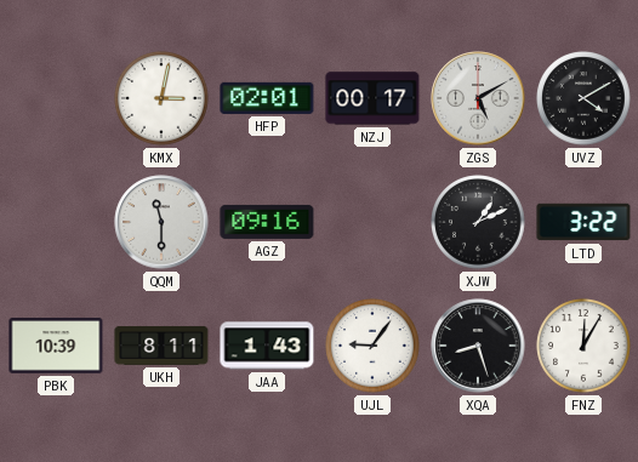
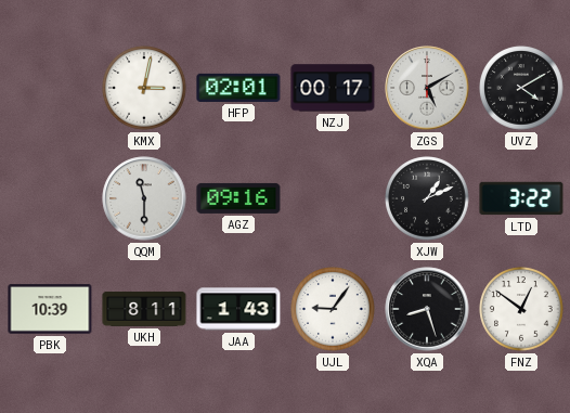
FNZ: 12:05 -> 12:51
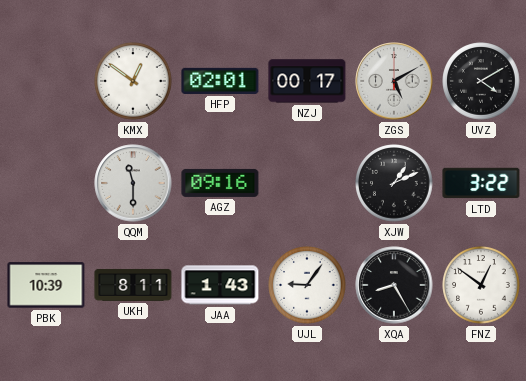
KMX: 3:02 -> 12:51
XQA: 8:27 -> 8:25
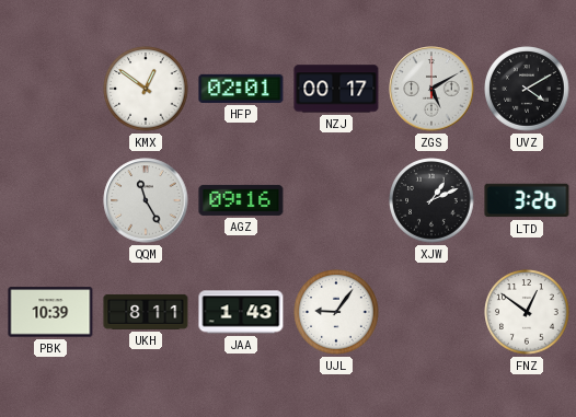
QQM: 11:30 -> 11:25
LTD: 3:22 -> 3:26
XQA: 8:25 -> none
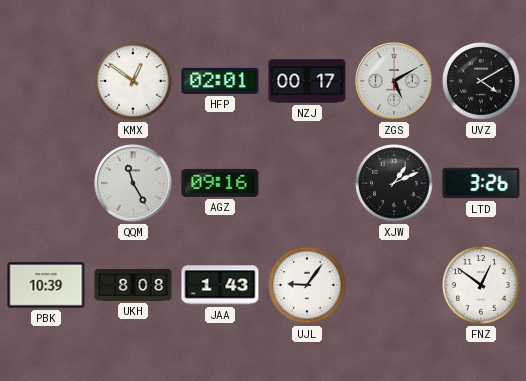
UKH: 8:11 -> 8:08
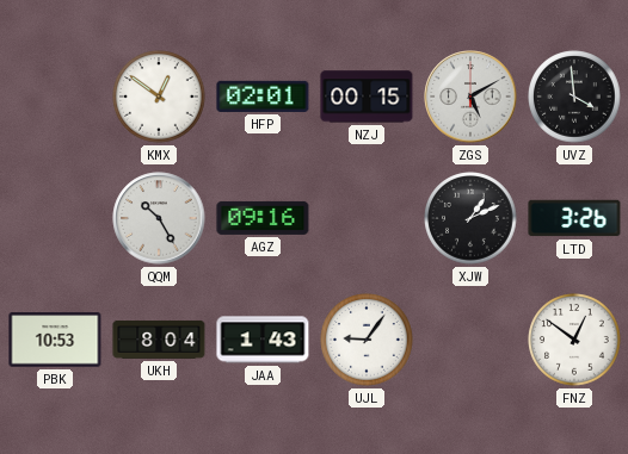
NZJ: 00:17 -> 00:15
UVZ: 4:10 -> 3:59
QQM: 11:25 -> 10:25
PBK: 10:39 -> 10:53
UKH: 8:08 -> 8:04
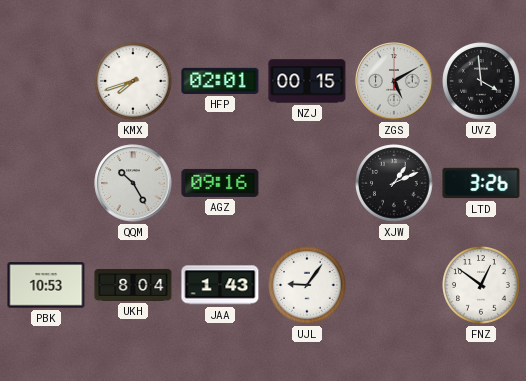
KMX: 12:51 -> 7:42
